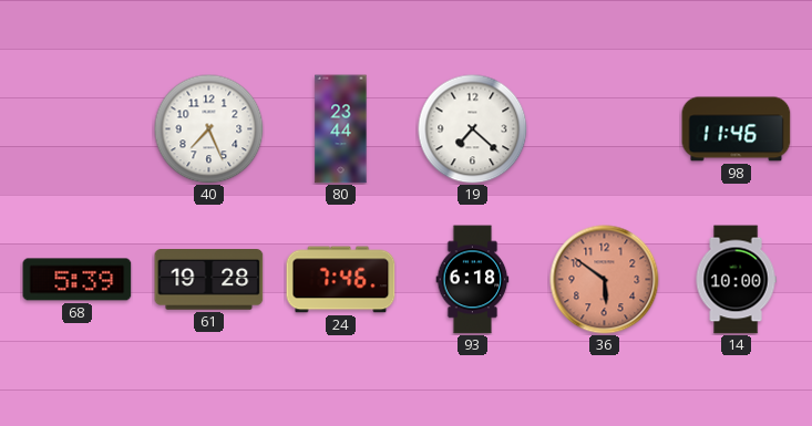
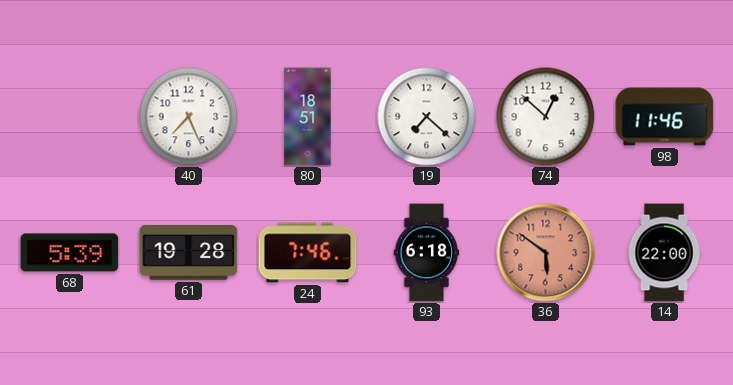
80: 23:44 -> 18:51
74: none -> 12:52
14: 10:00 -> 22:00
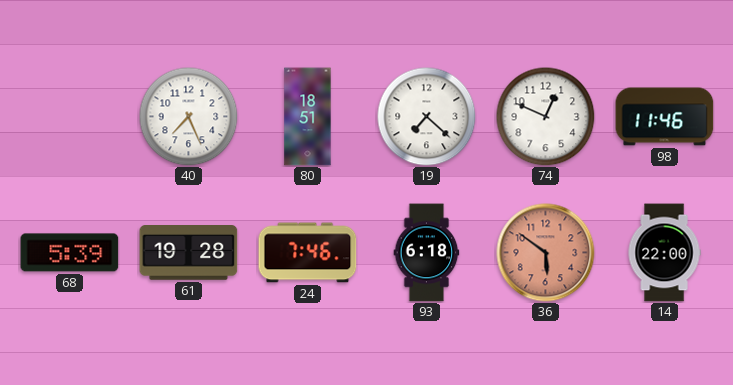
74: 12:52 -> 12:49
